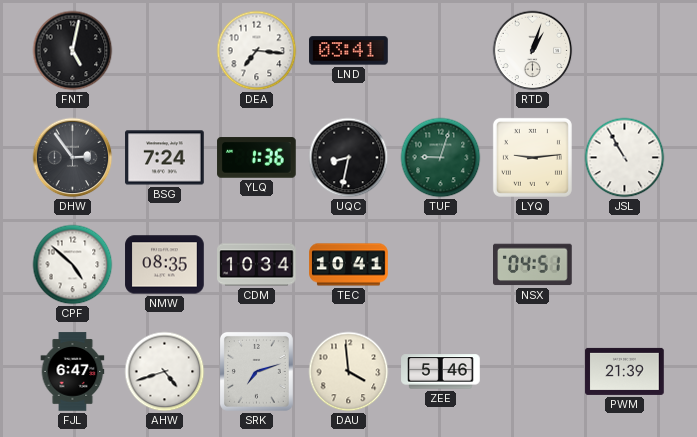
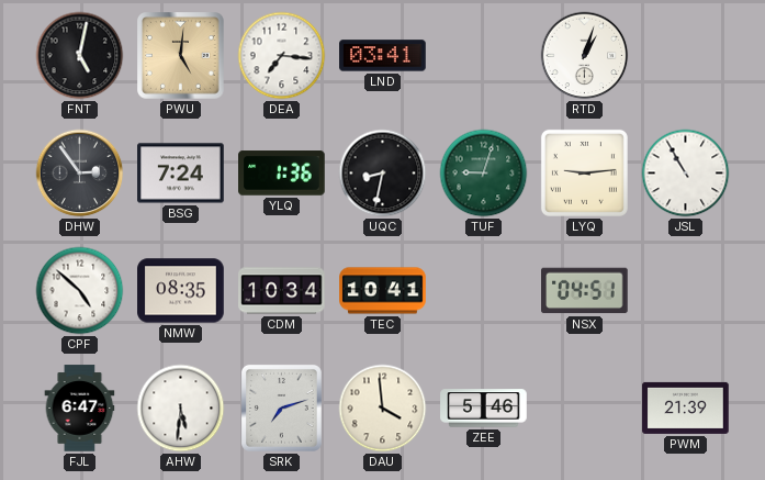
PWU: none -> 5:01
AHW: 4:42 -> 5:31
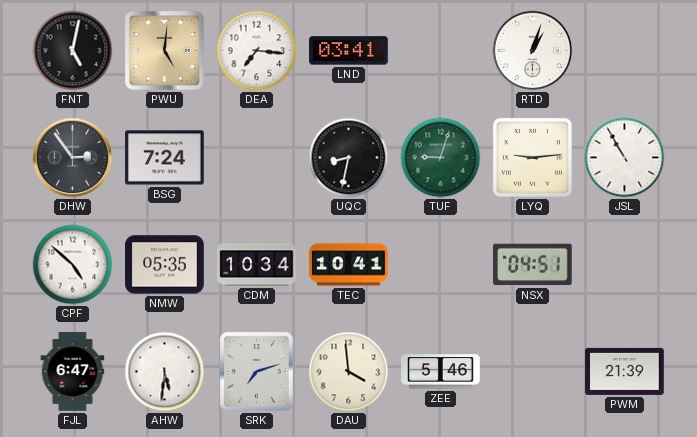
YLQ: 1:36 -> none
NMW: 08:35 -> 05:35
